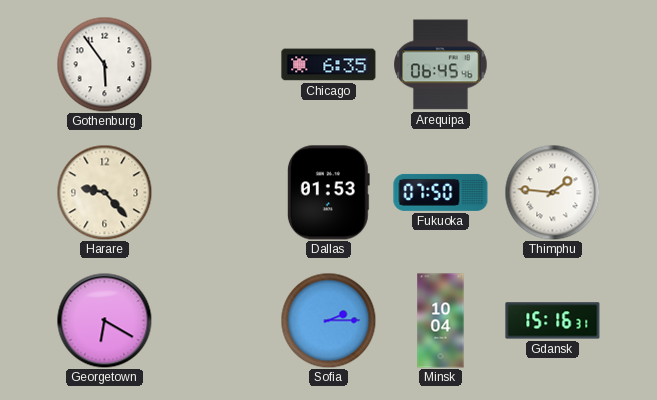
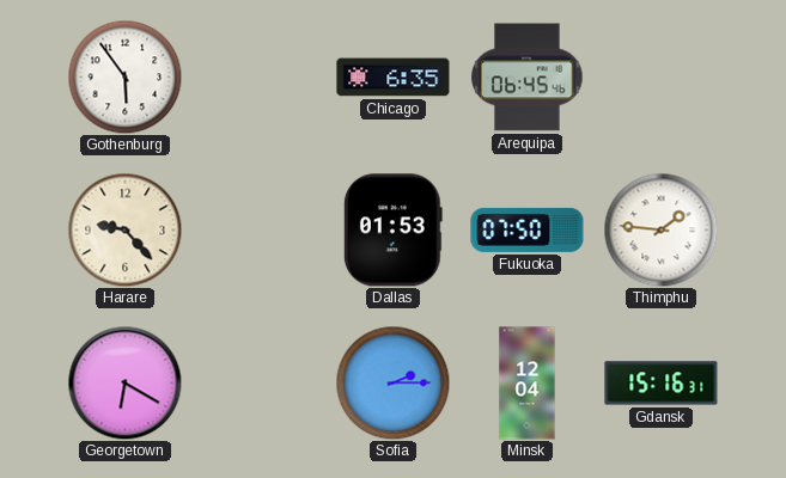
Minsk: 10:04 -> 12:04
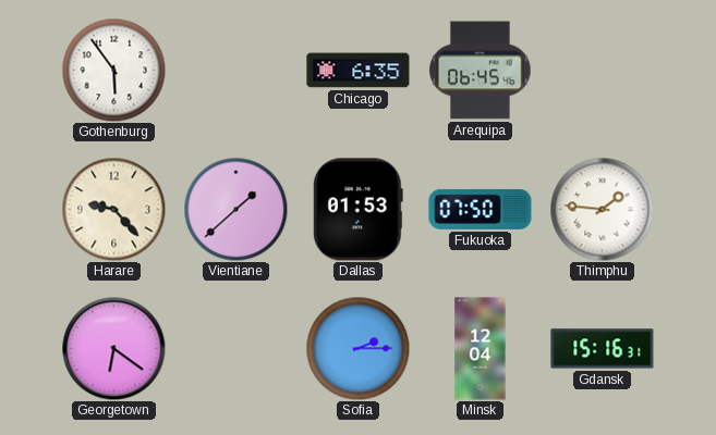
Vientiane: none -> 1:38
Georgetown: 6:20 -> 6:21
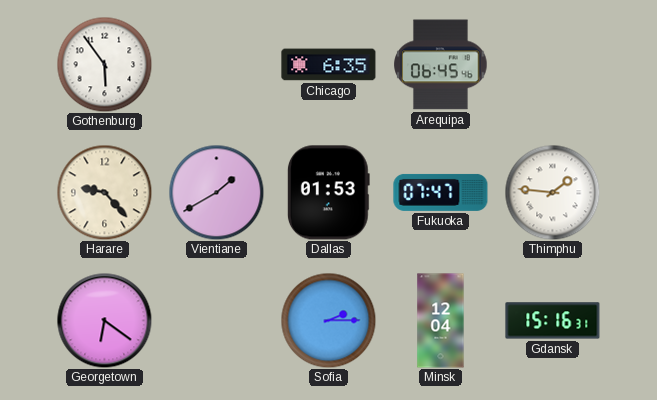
Vientiane: 1:38 -> 1:40
Fukuoka: 07:50 -> 07:47
